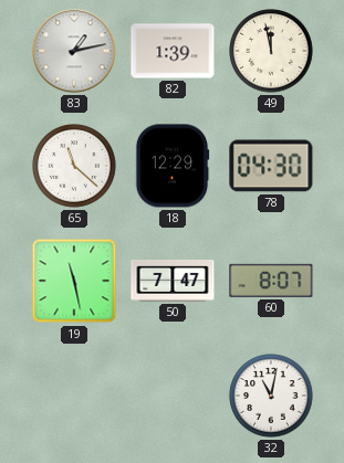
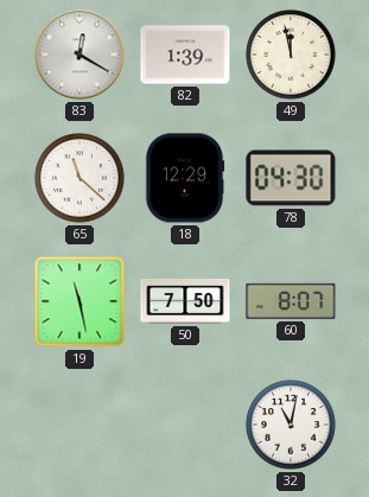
83: 1:13 -> 12:20
50: 7:47 -> 7:50
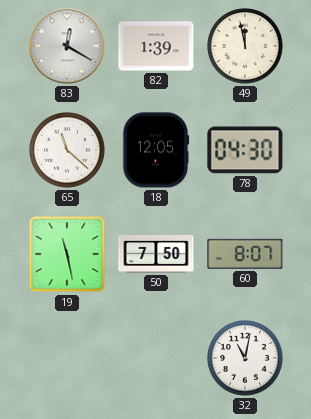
18: 12:29 -> 12:05
